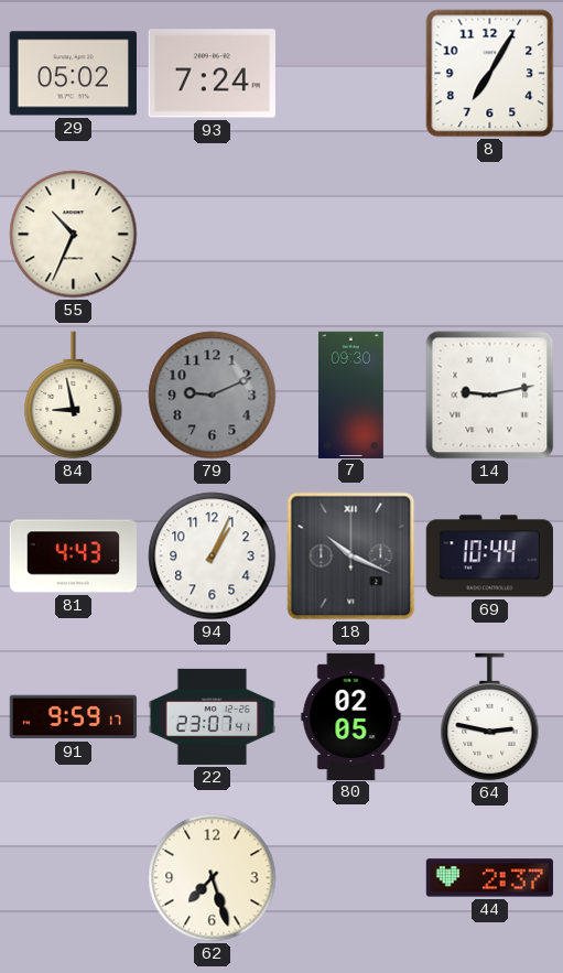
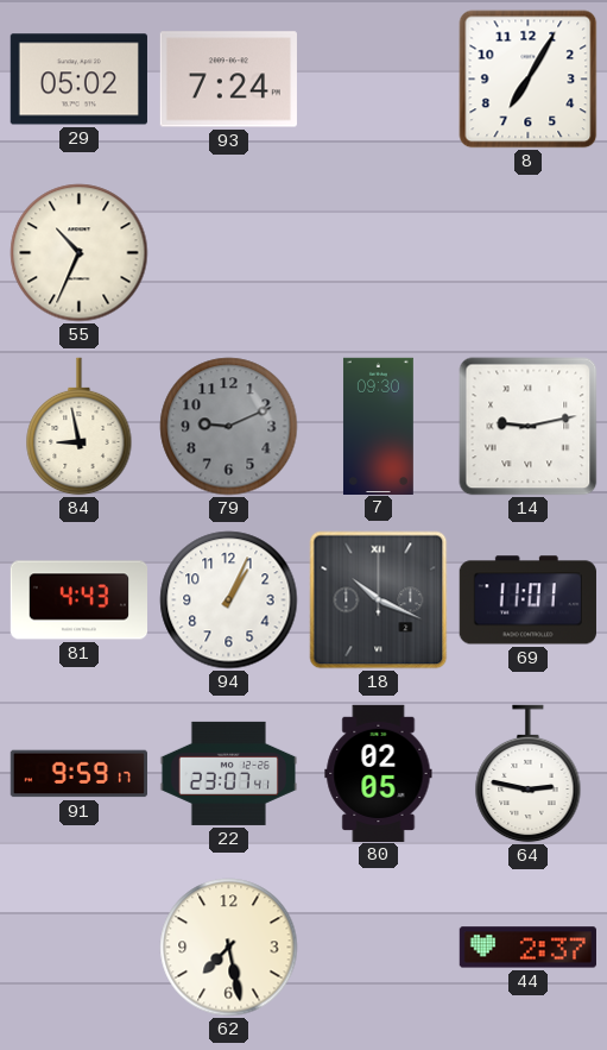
69: 10:44 -> 11:01
62: 7:27 -> 7:28
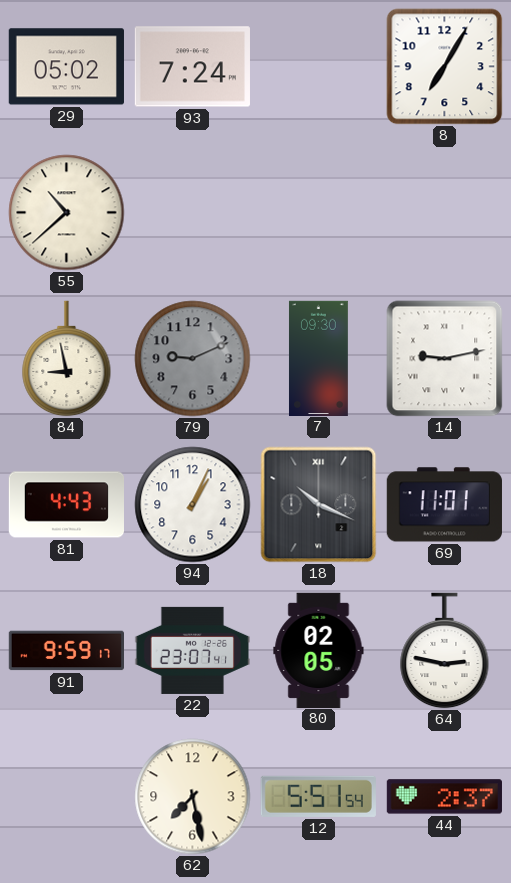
55: 10:34 -> 10:38
12: none -> 5:51
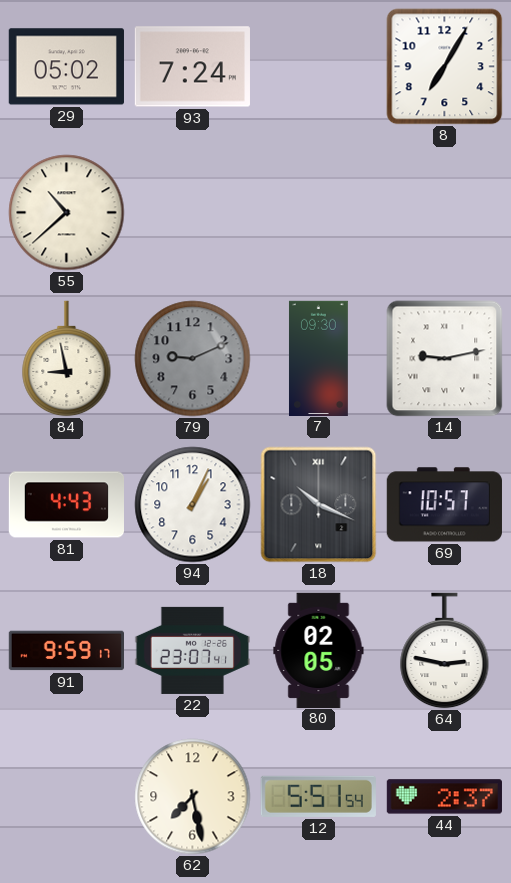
69: 11:01 -> 10:57
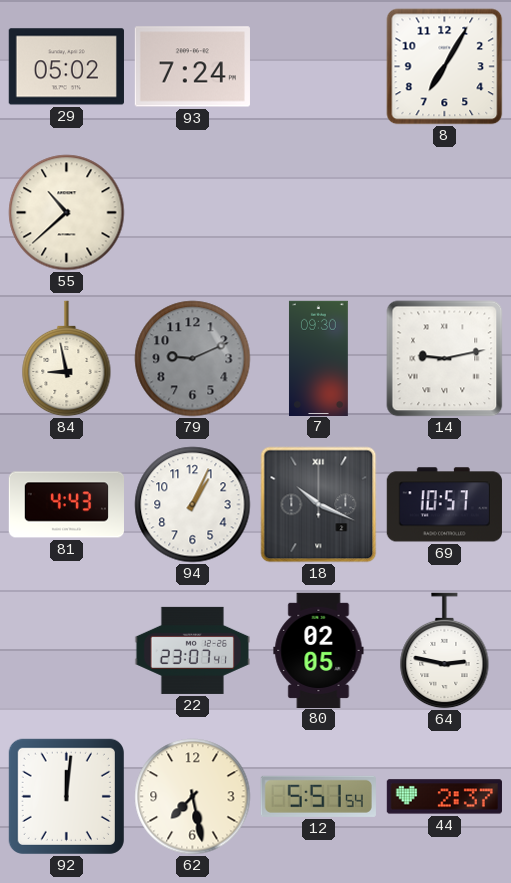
91: 9:59 -> none
92: none -> 12:01
